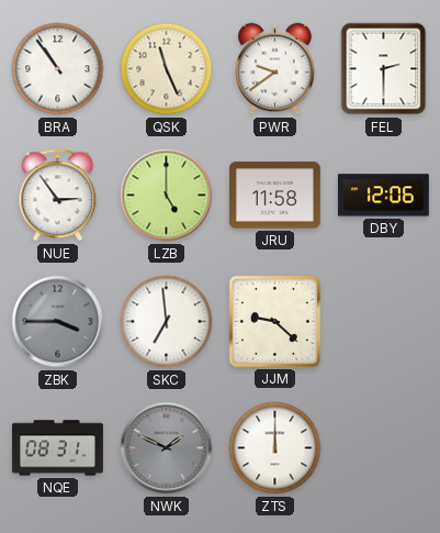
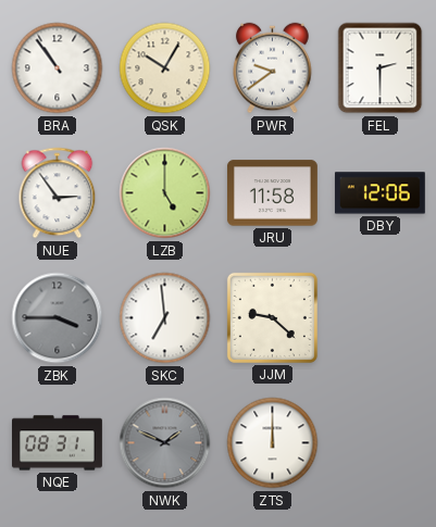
QSK: 11:26 -> 10:05
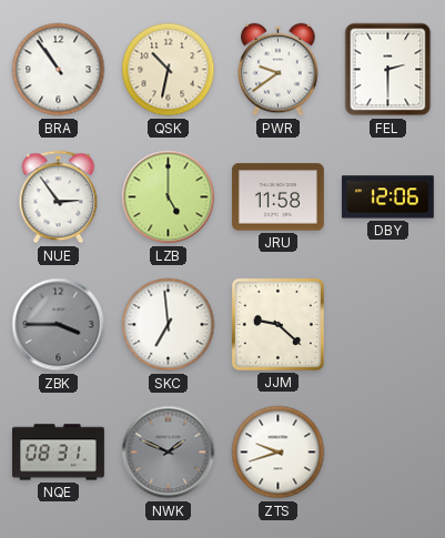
QSK: 10:05 -> 10:32
ZTS: 12:00 -> 9:42
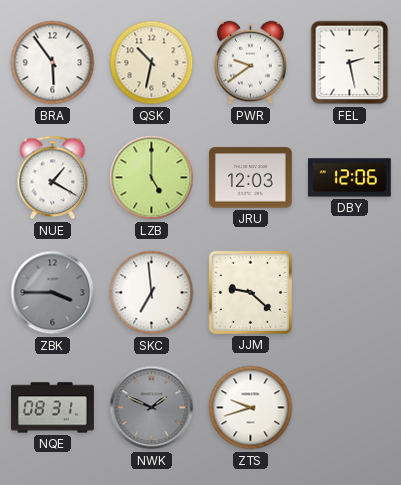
BRA: 10:54 -> 5:54
FEL: 2:30 -> 2:28
NUE: 2:54 -> 1:20
JRU: 11:58 -> 12:03
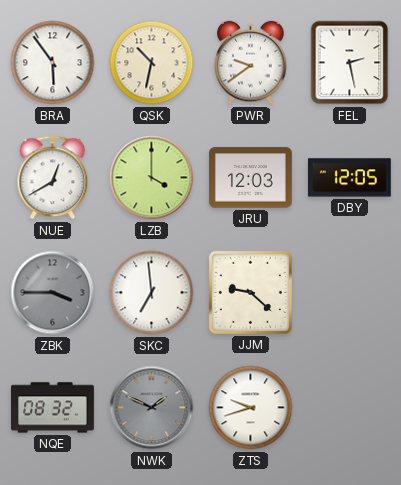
NUE: 1:20 -> 12:40
LZB: 5:00 -> 4:00
DBY: 12:06 -> 12:05
NQE: 08:31 -> 08:32
